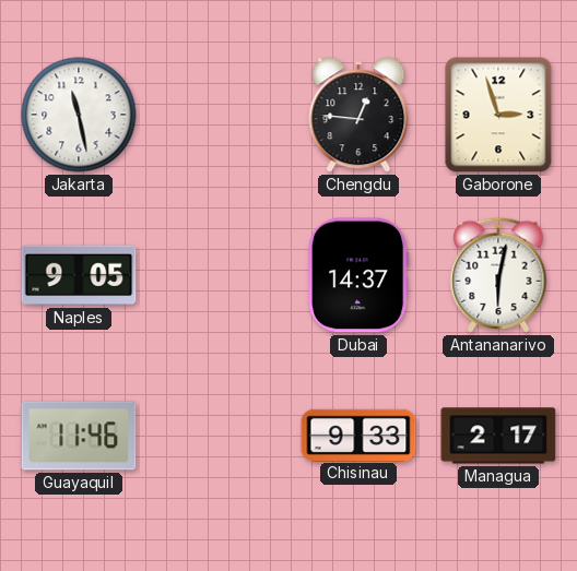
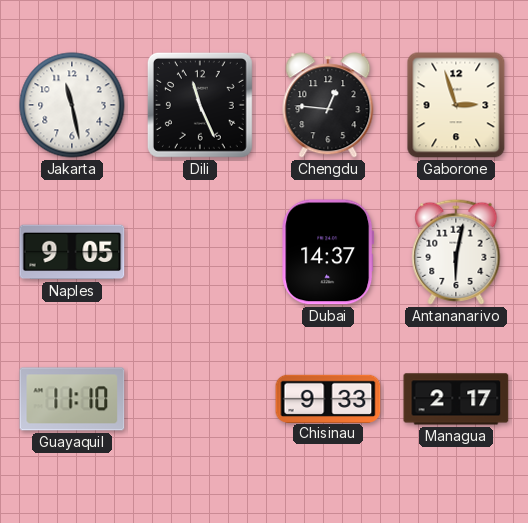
Dili: none -> 11:26
Guayaquil: 11:46 -> 11:10
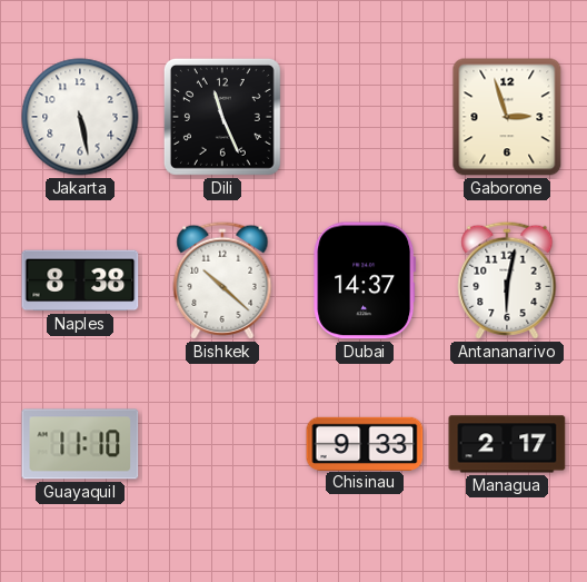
Jakarta: 11:28 -> 5:28
Chengdu: 12:46 -> none
Naples: 9:05 -> 8:38
Bishkek: none -> 10:22
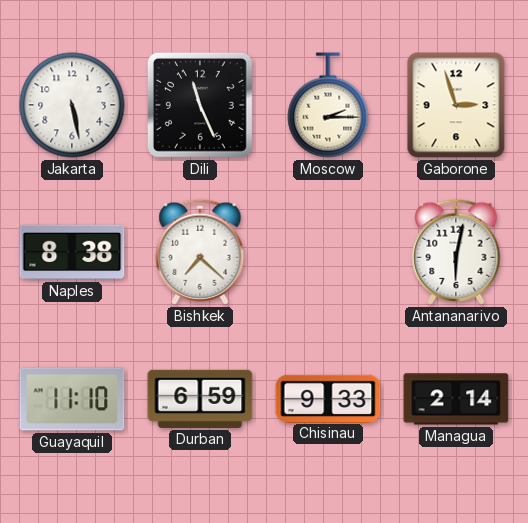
Moscow: none -> 2:15
Bishkek: 10:22 -> 7:22
Dubai: 14:37 -> none
Durban: none -> 6:59
Managua: 2:17 -> 2:14
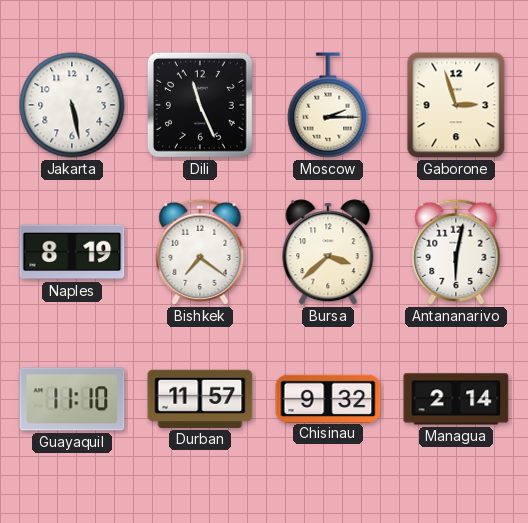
Naples: 8:38 -> 8:19
Bishkek: 7:22 -> 7:21
Bursa: none -> 3:38
Durban: 6:59 -> 11:57
Chisinau: 9:33 -> 9:32
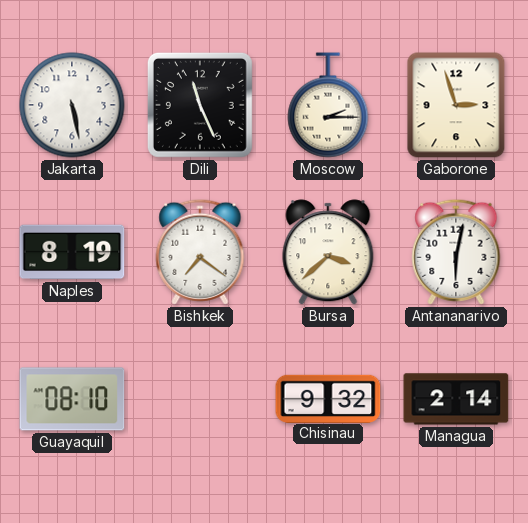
Guayaquil: 11:10 -> 08:10
Durban: 11:57 -> none
